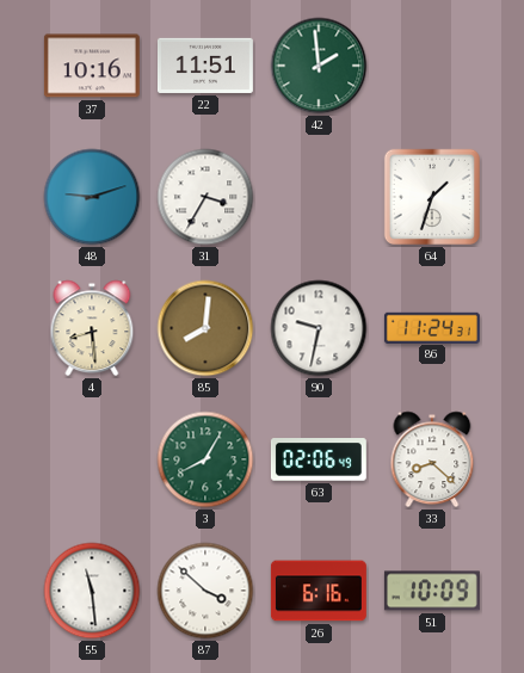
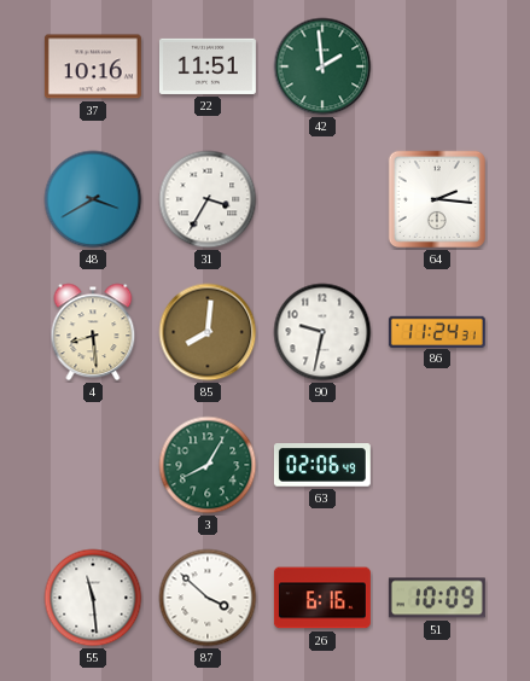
48: 9:12 -> 3:40
64: 1:33 -> 2:16
33: 8:22 -> none
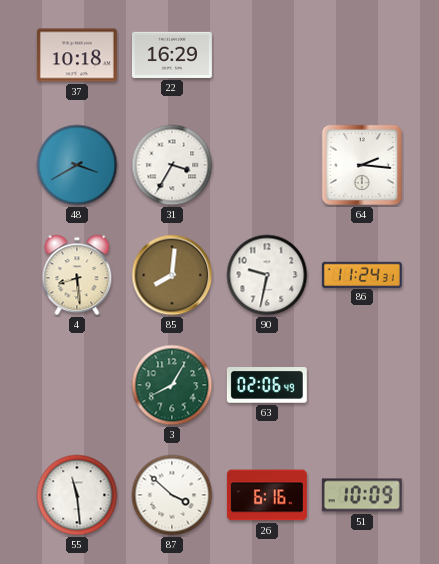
37: 10:16 -> 10:18
22: 11:51 -> 16:29
42: 1:59 -> none
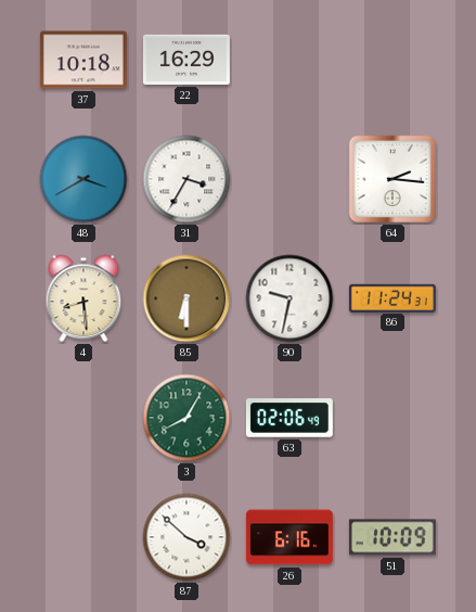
85: 8:01 -> 6:30
55: 11:29 -> none
